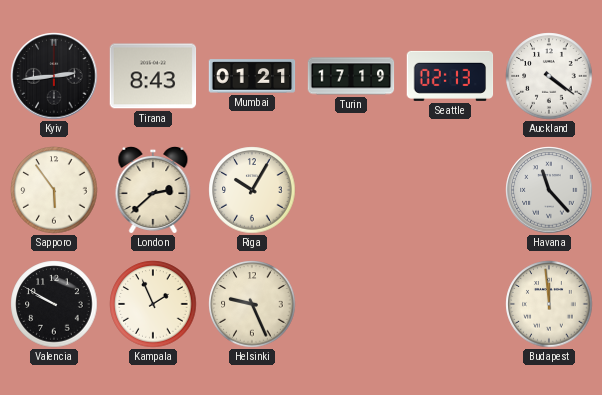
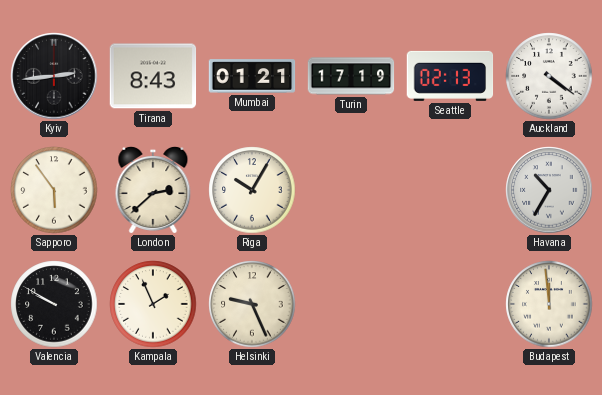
Havana: 11:23 -> 10:35
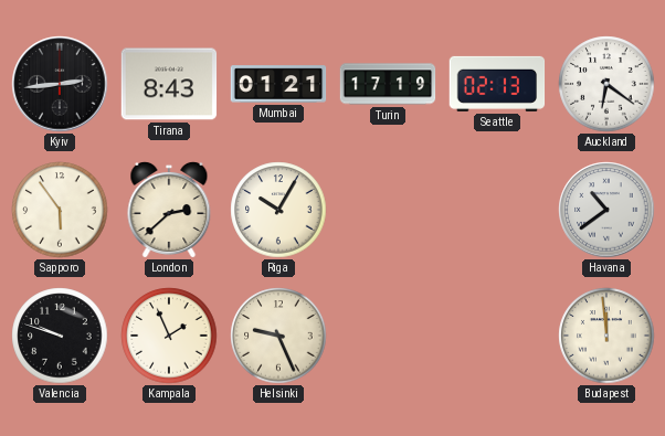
Auckland: 4:21 -> 6:21
Havana: 10:35 -> 10:39
Valencia: 9:50 -> 9:48
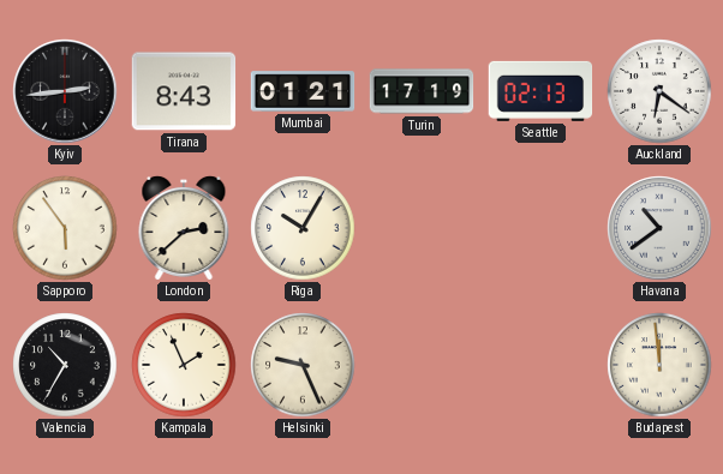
Valencia: 9:48 -> 10:35
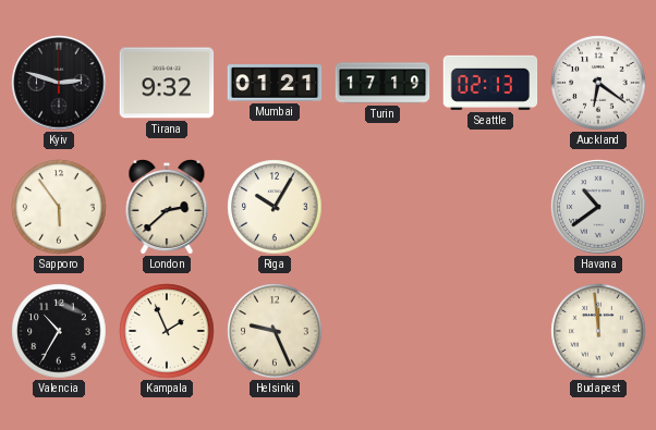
Kyiv: 2:44 -> 2:48
Tirana: 8:43 -> 9:32
